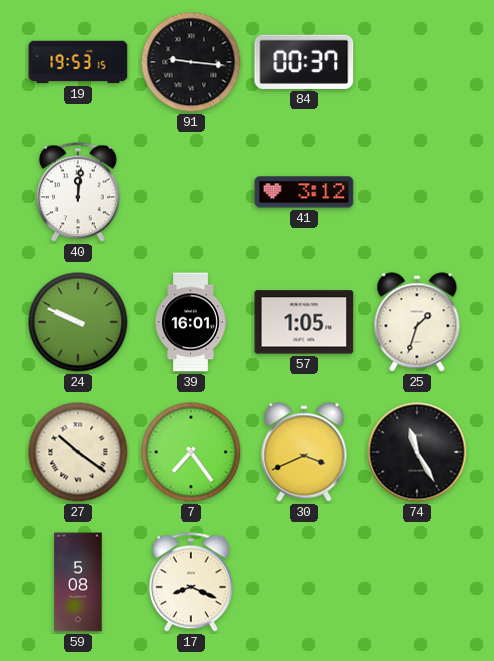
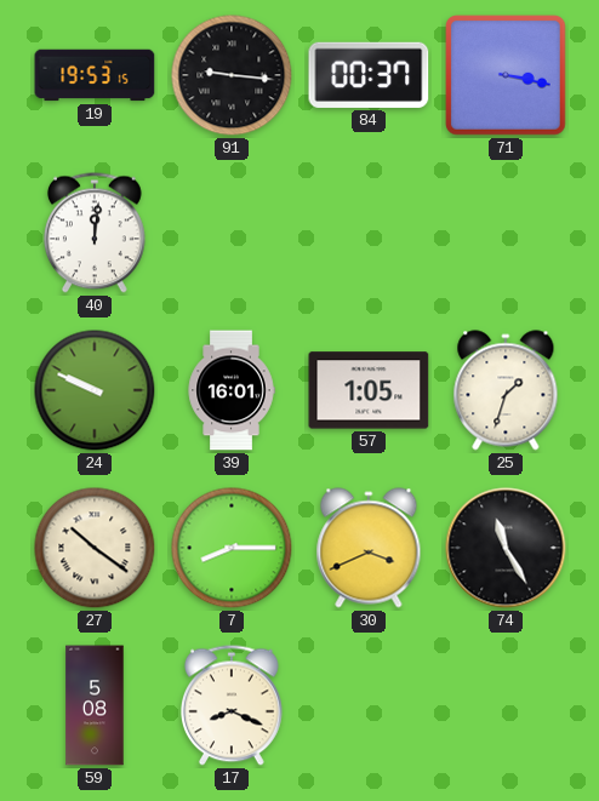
71: none -> 3:17
41: 3:12 -> none
7: 7:24 -> 8:15
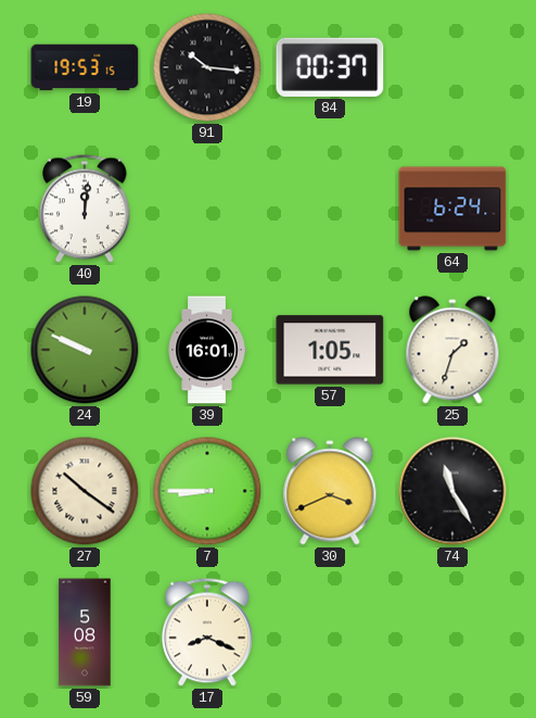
91: 9:16 -> 10:16
71: 3:17 -> none
64: none -> 6:24
7: 8:15 -> 8:45
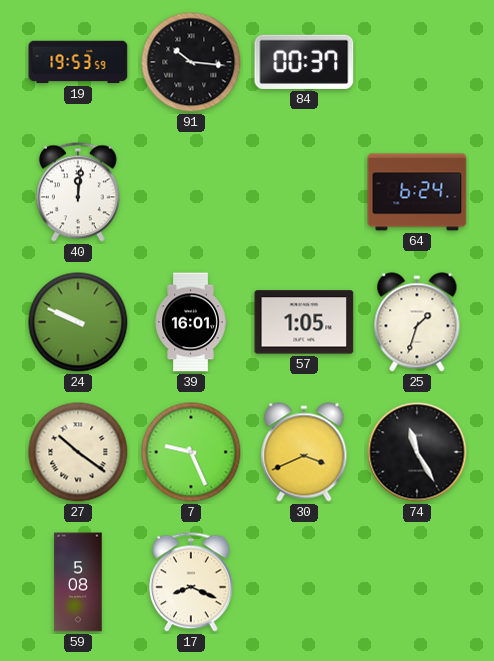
19: 19:53:15 -> 19:53:59
7: 8:45 -> 9:26
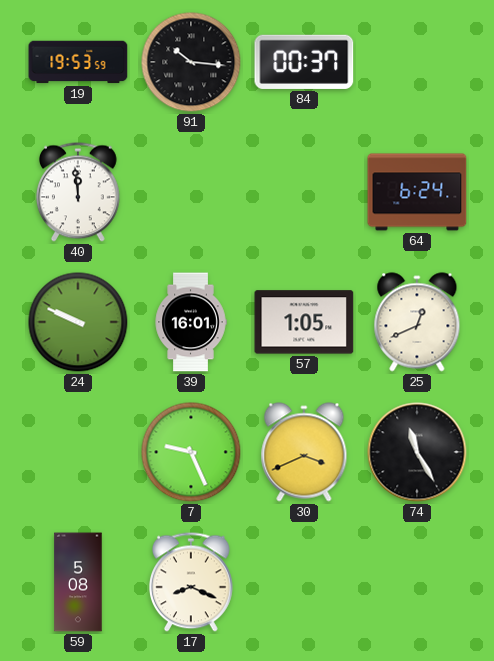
40: 12:01 -> 11:59
25: 1:33 -> 12:41
27: 10:21 -> none
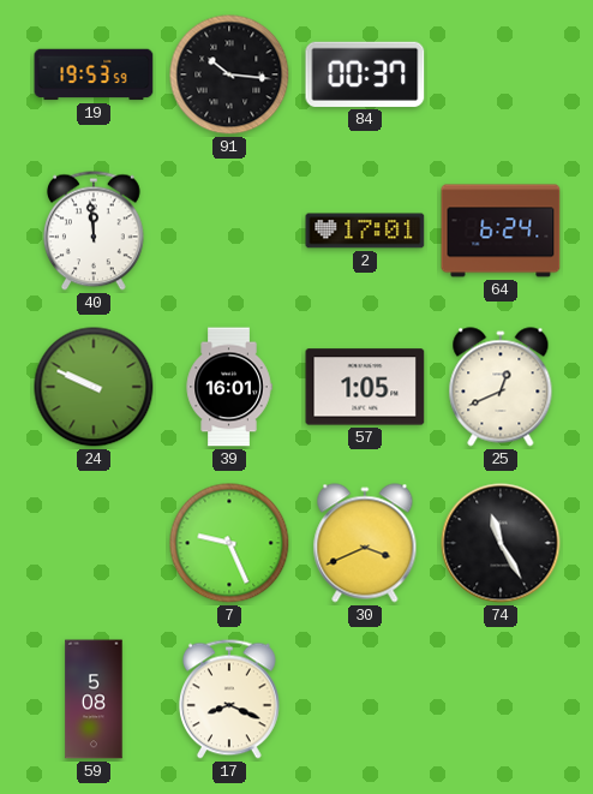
2: none -> 17:01
